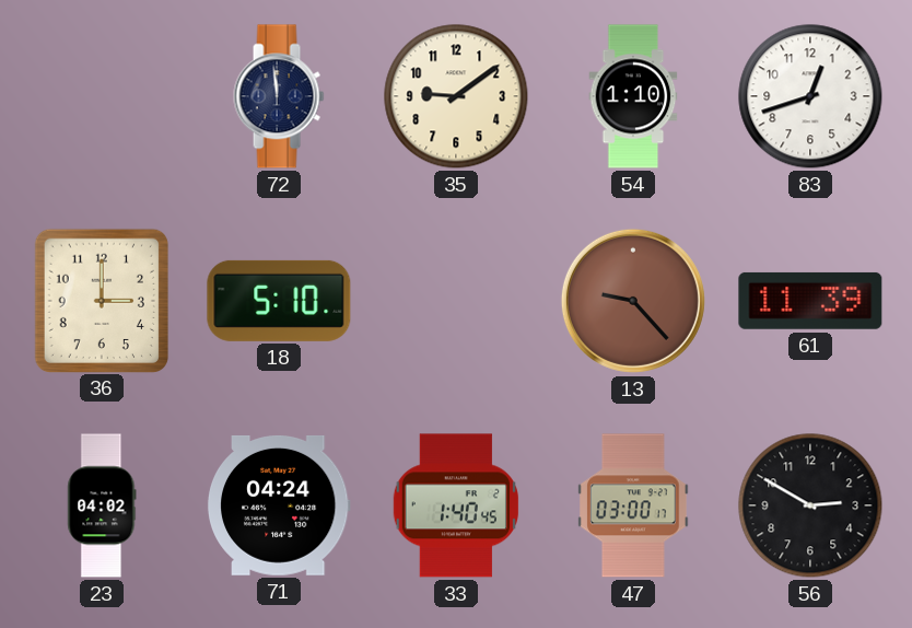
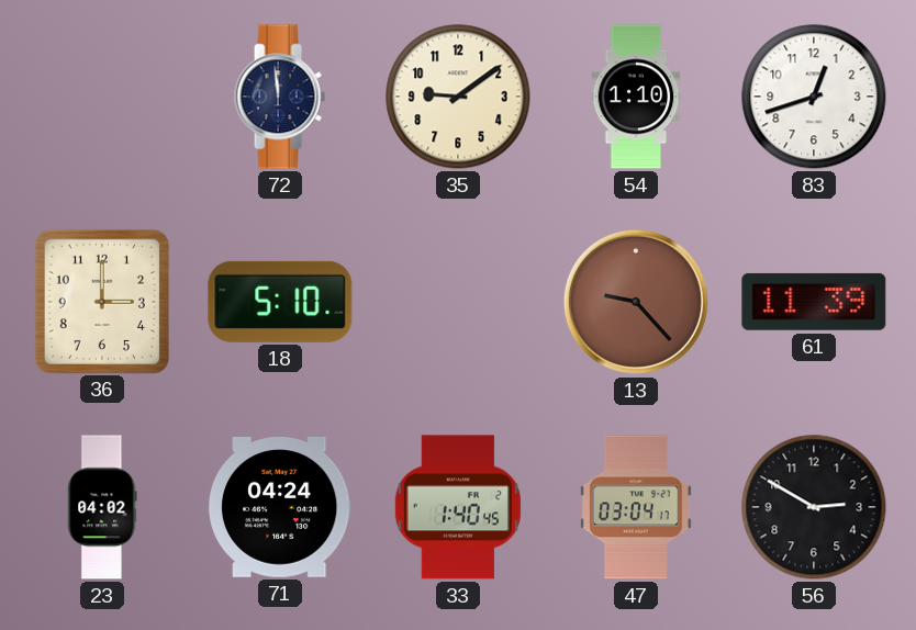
47: 03:00 -> 03:04
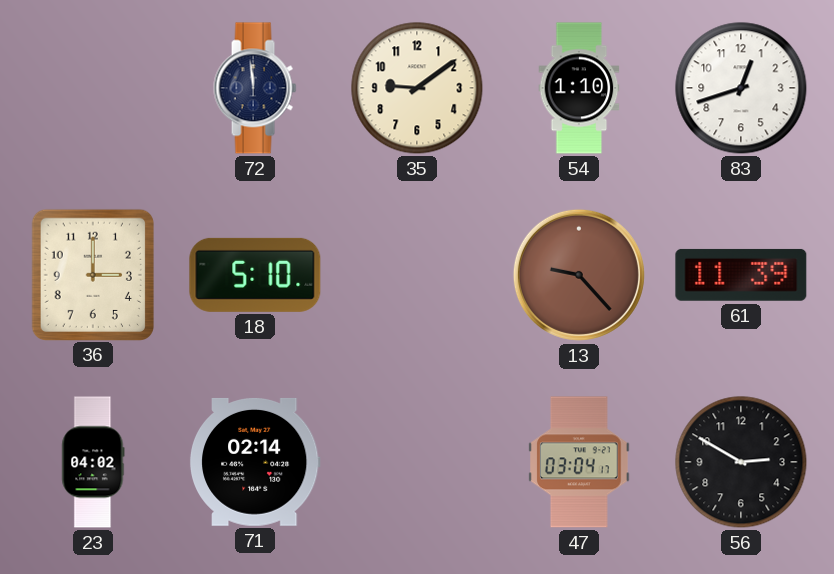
71: 04:24 -> 02:14
33: 1:40 -> none
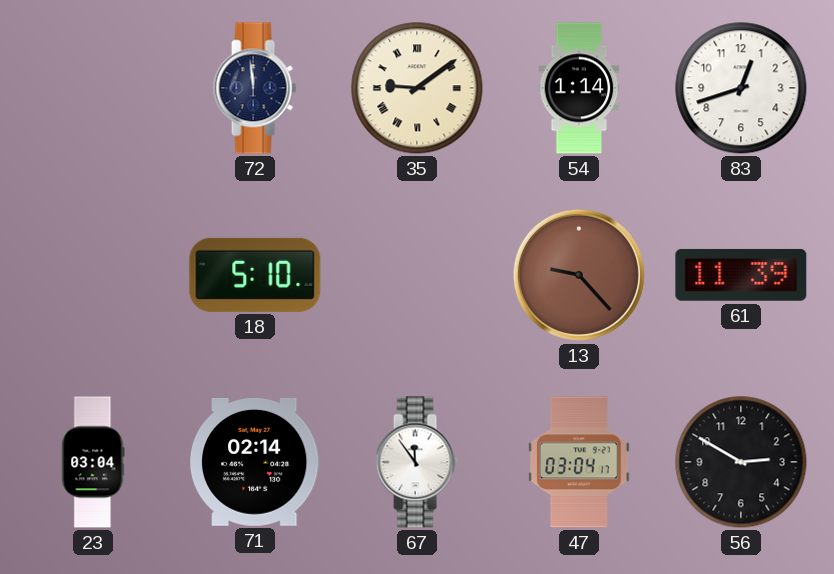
35 numerals: Arabic -> Roman
54: 1:10 -> 1:14
36: 3:00 -> none
23: 04:02 -> 03:04
67: none -> 11:54
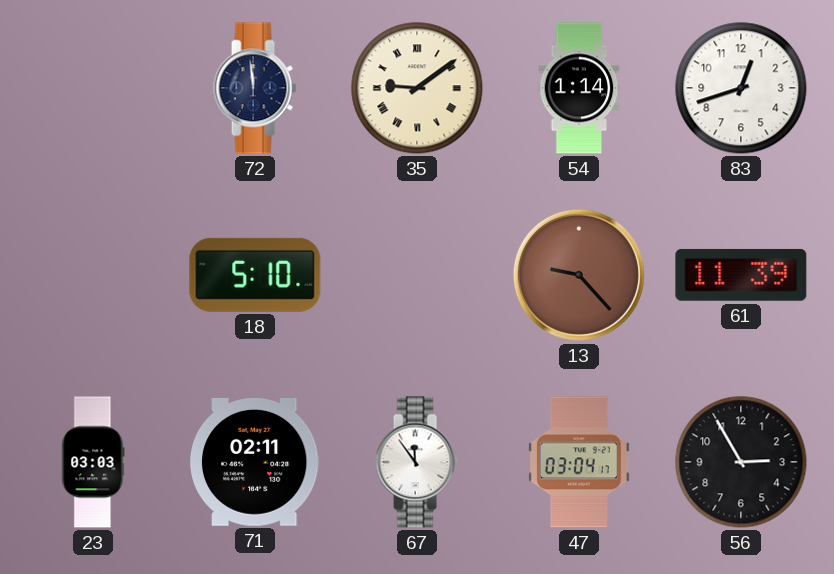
23: 03:04 -> 03:03
71: 02:14 -> 02:11
56: 2:50 -> 2:55
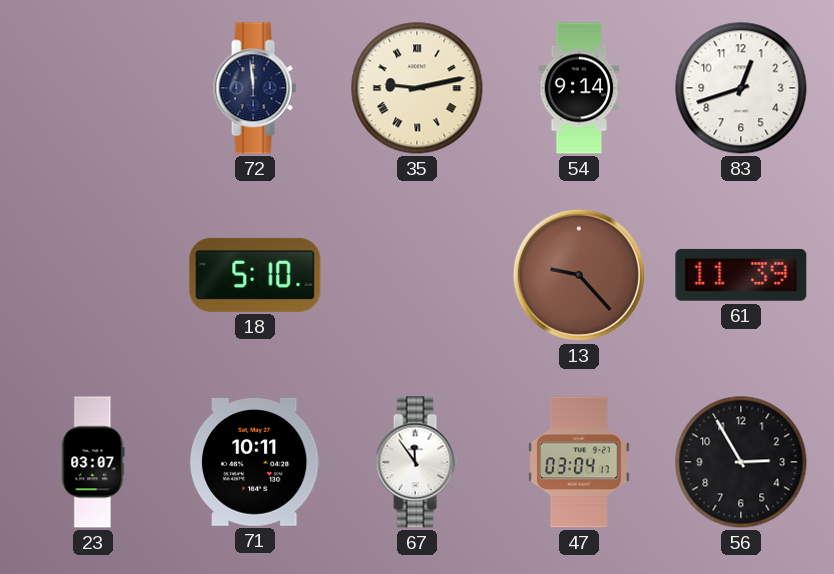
35: 9:09 -> 9:13
54: 1:14 -> 9:14
23: 03:03 -> 03:07
71: 02:11 -> 10:11
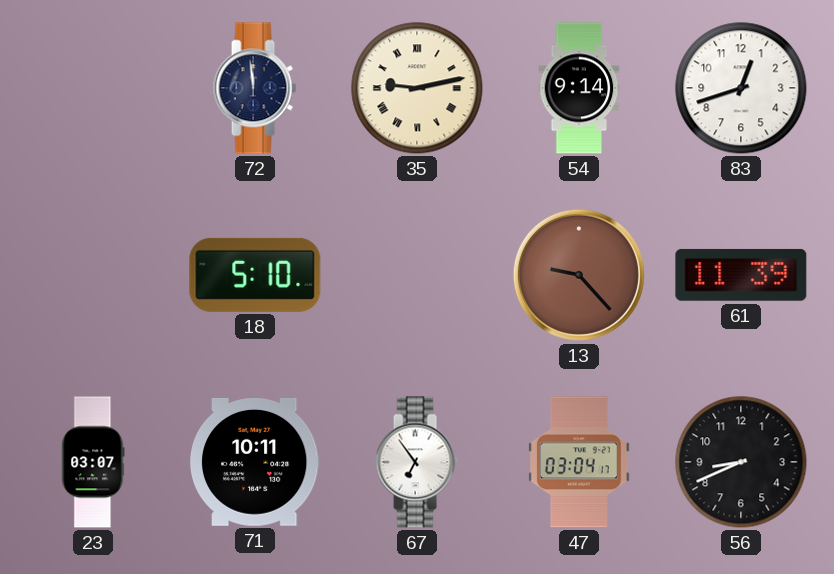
67: 11:54 -> 6:54
56: 2:55 -> 8:41
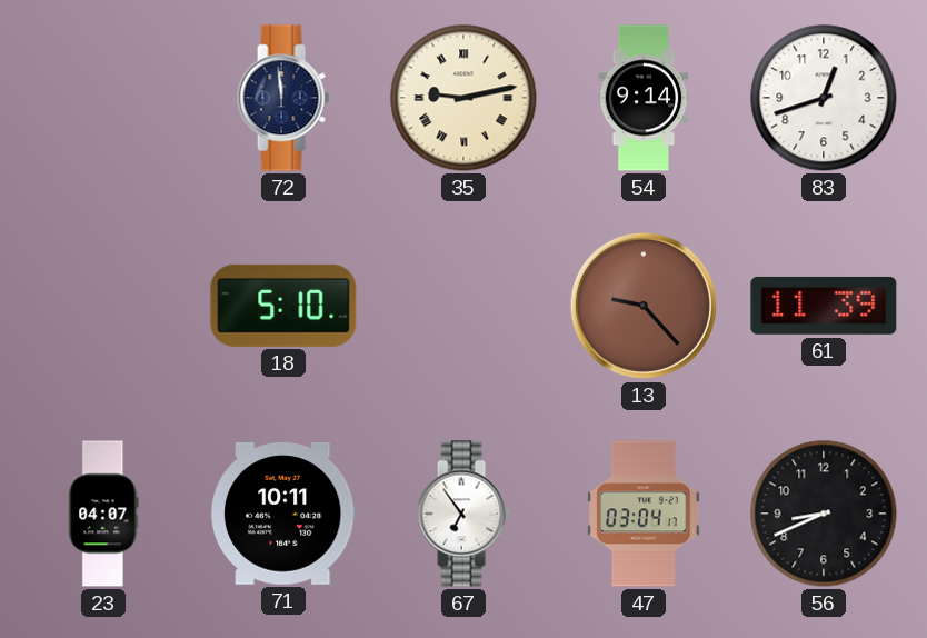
23: 03:07 -> 04:07
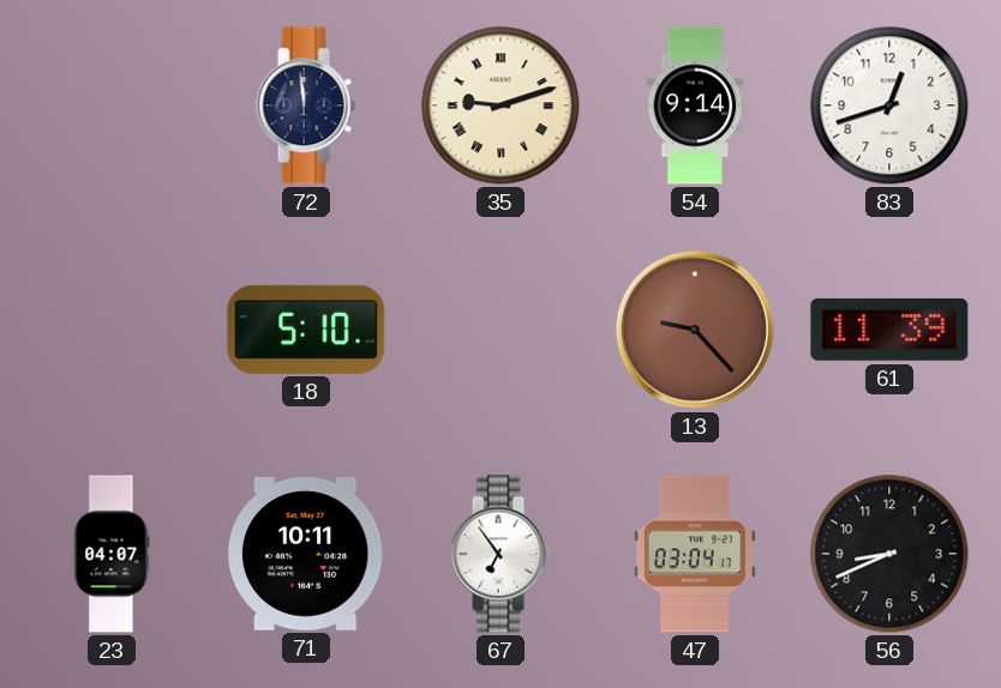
35: 9:13 -> 9:12
